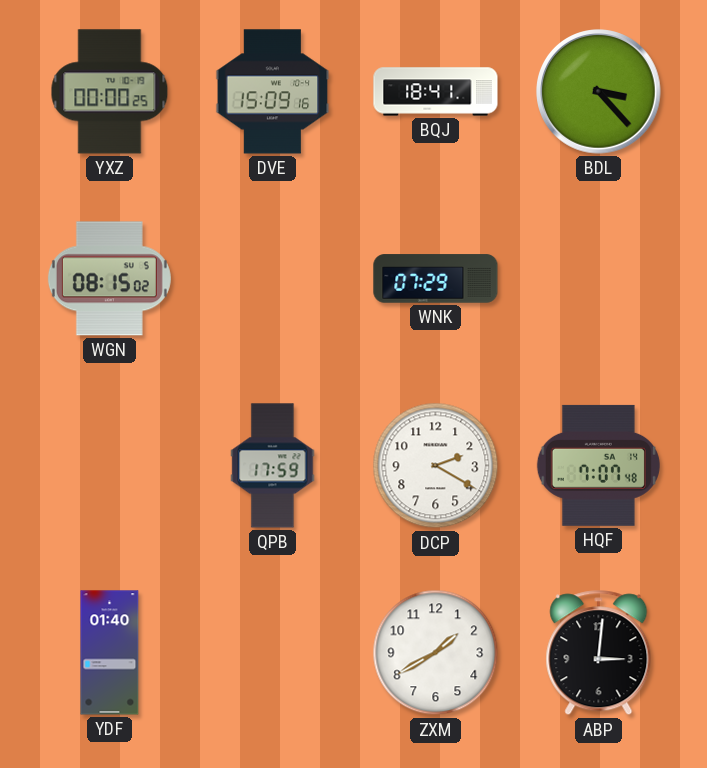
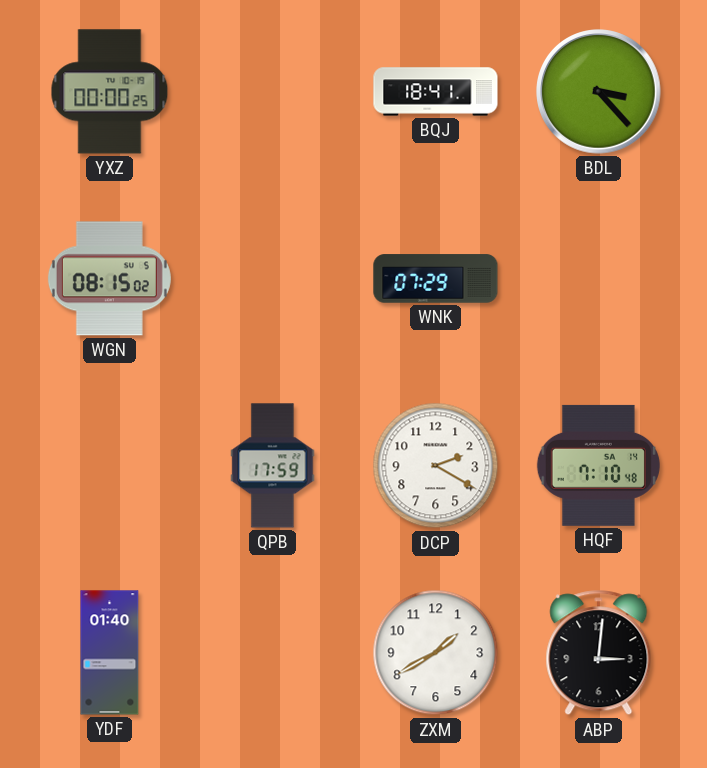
DVE: 15:09 -> none
HQF: 7:07 -> 7:10
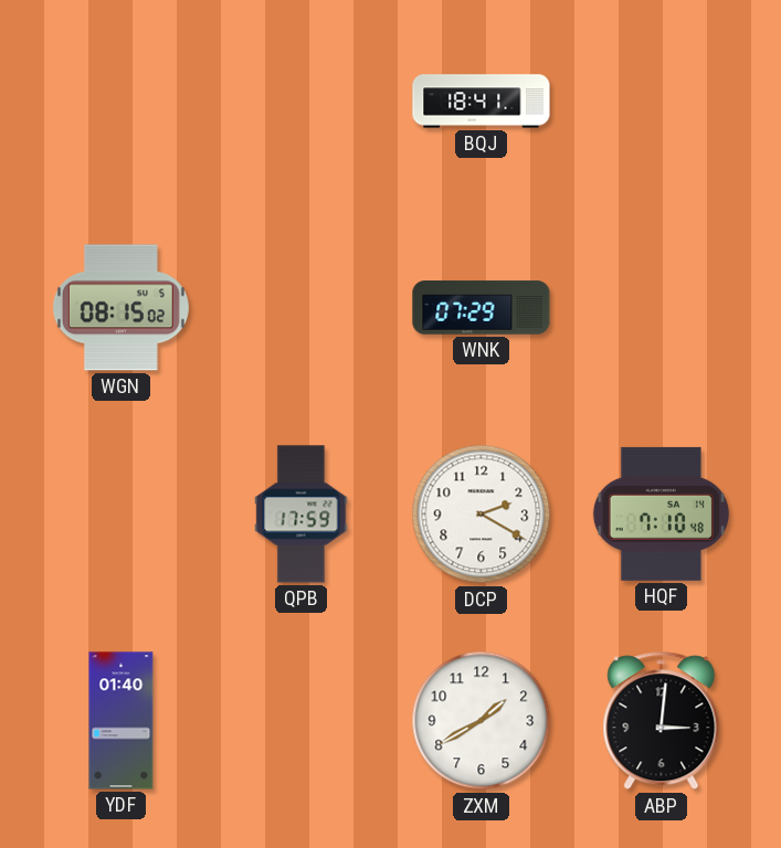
YXZ: 00:00 -> none
BDL: 3:23 -> none
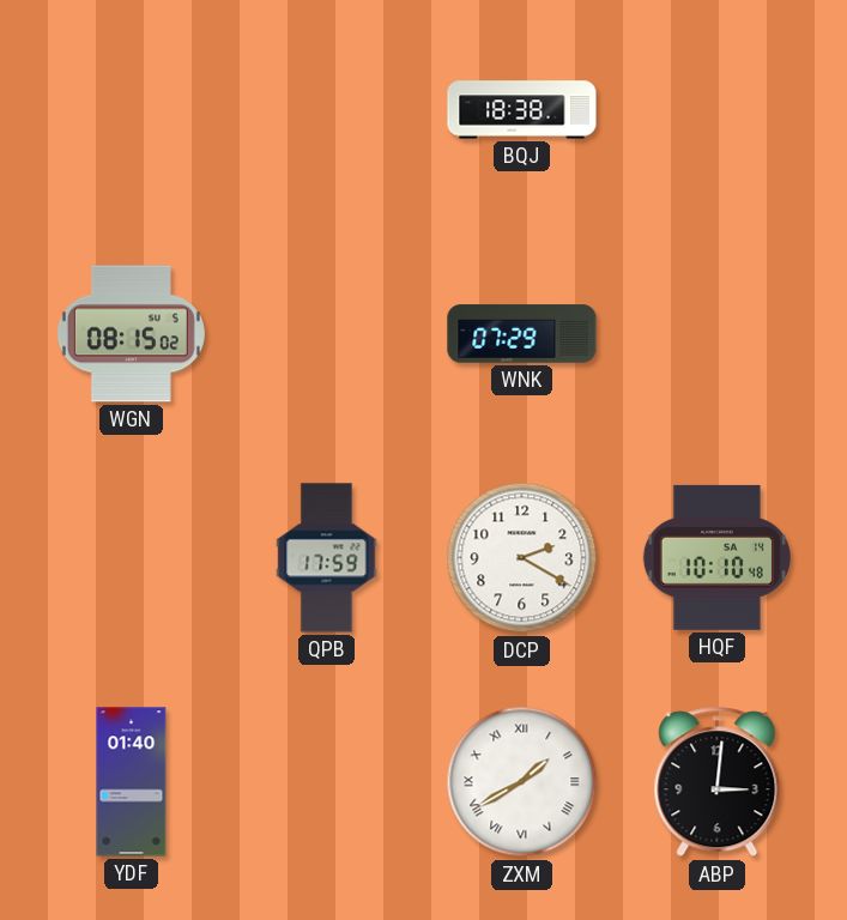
BQJ: 18:41 -> 18:38
HQF: 7:10 -> 10:10
ZXM numerals: Arabic -> Roman
